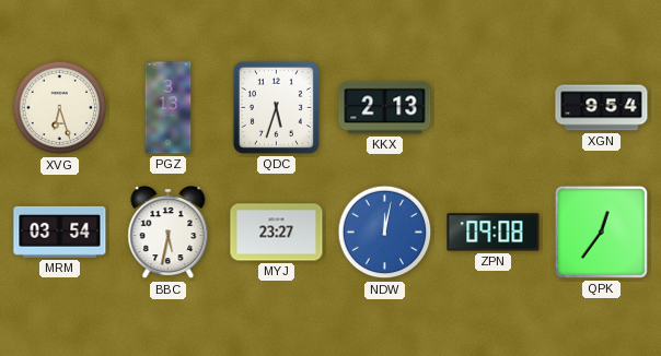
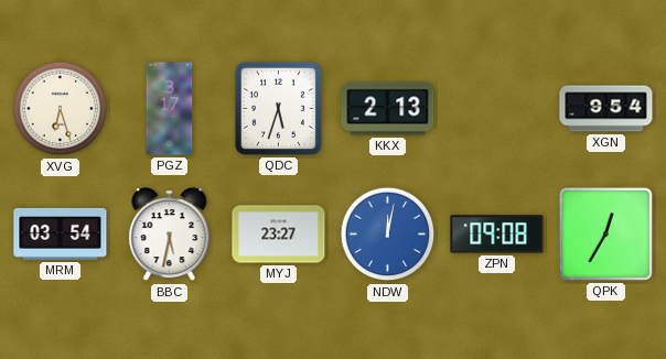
PGZ: 3:13 -> 3:17
QPK: 12:36 -> 12:35
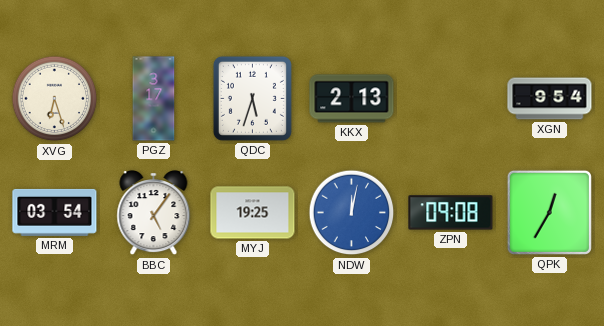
BBC: 5:32 -> 5:06
MYJ: 23:27 -> 19:25
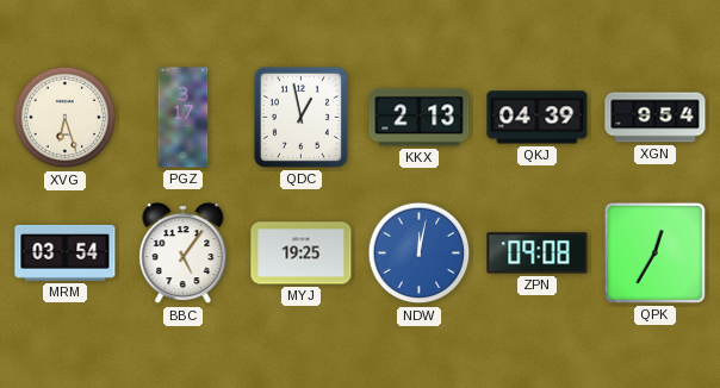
QDC: 5:33 -> 12:58
QKJ: none -> 04:39
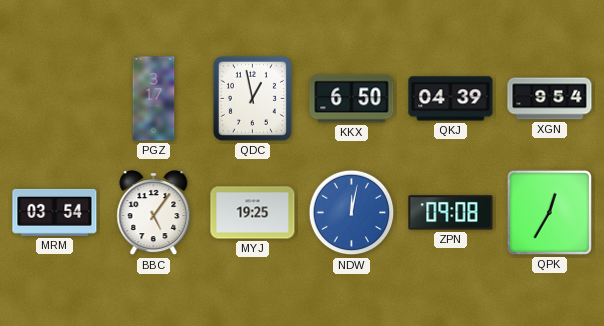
XVG: 6:27 -> none
KKX: 2:13 -> 6:50
